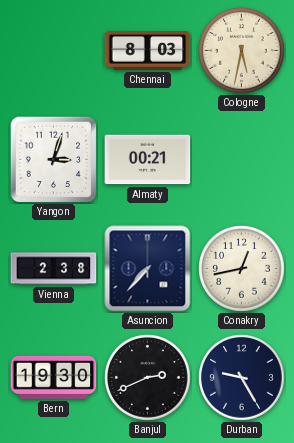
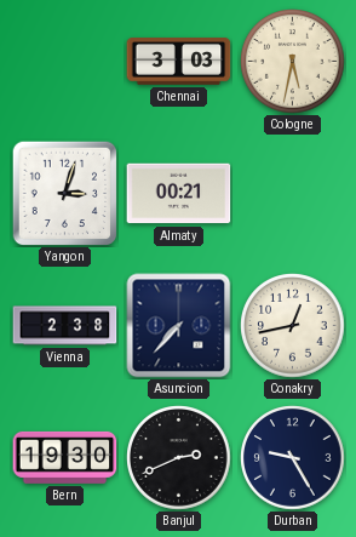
Chennai: 8:03 -> 3:03
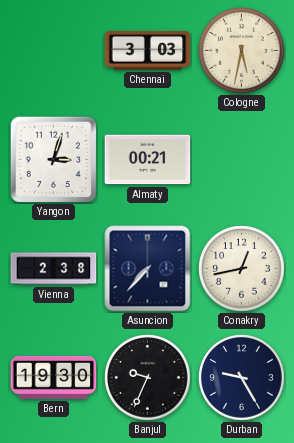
Banjul: 2:41 -> 9:34
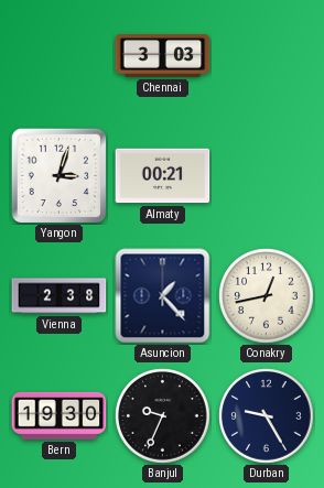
Cologne: 5:32 -> none
Asuncion: 7:37 -> 1:23
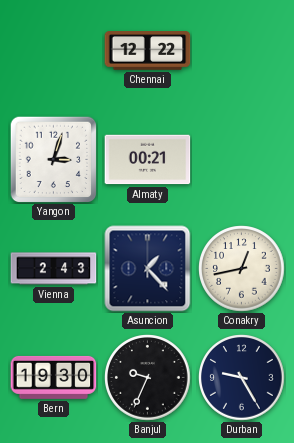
Chennai: 3:03 -> 12:22
Vienna: 2:38 -> 2:43
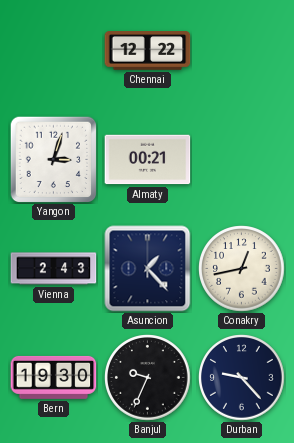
Durban: 9:25 -> 9:23
